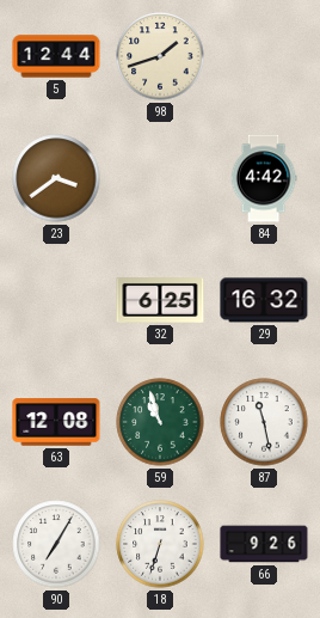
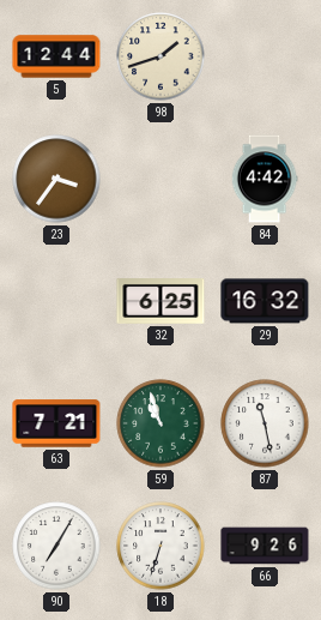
23: 3:39 -> 3:36
63: 12:08 -> 7:21
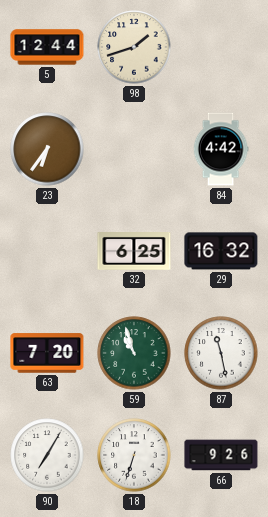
23: 3:36 -> 6:36
63: 7:21 -> 7:20
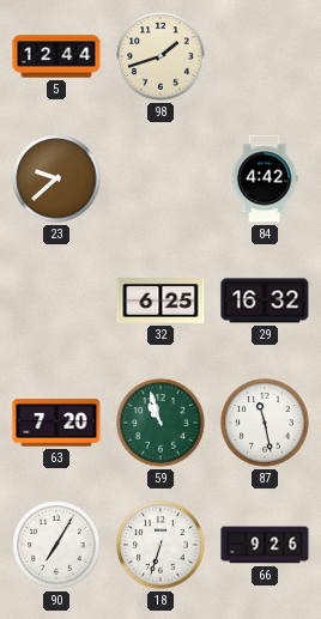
23: 6:36 -> 9:38
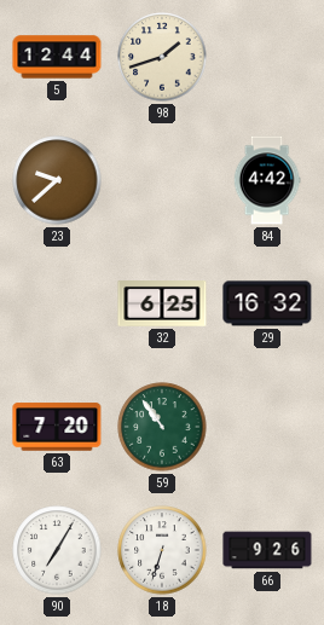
59: 10:57 -> 10:54
87: 11:28 -> none
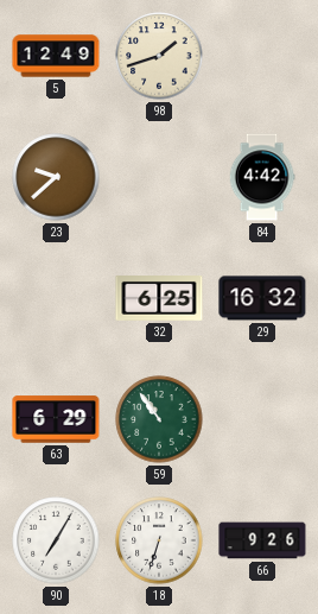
5: 12:44 -> 12:49
63: 7:20 -> 6:29
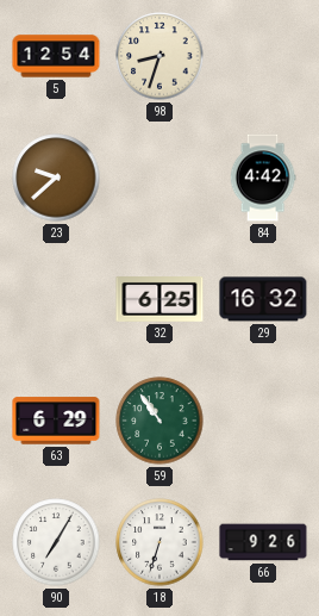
5: 12:49 -> 12:54
98: 1:42 -> 8:33
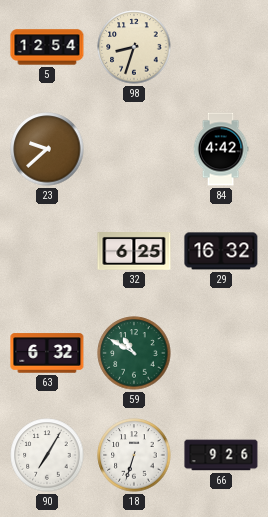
63: 6:29 -> 6:32
59: 10:54 -> 10:50
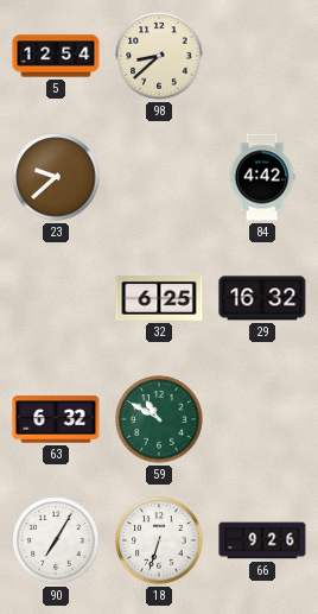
98: 8:33 -> 8:38
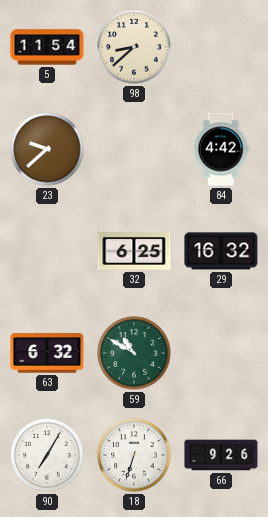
5: 12:54 -> 11:54
